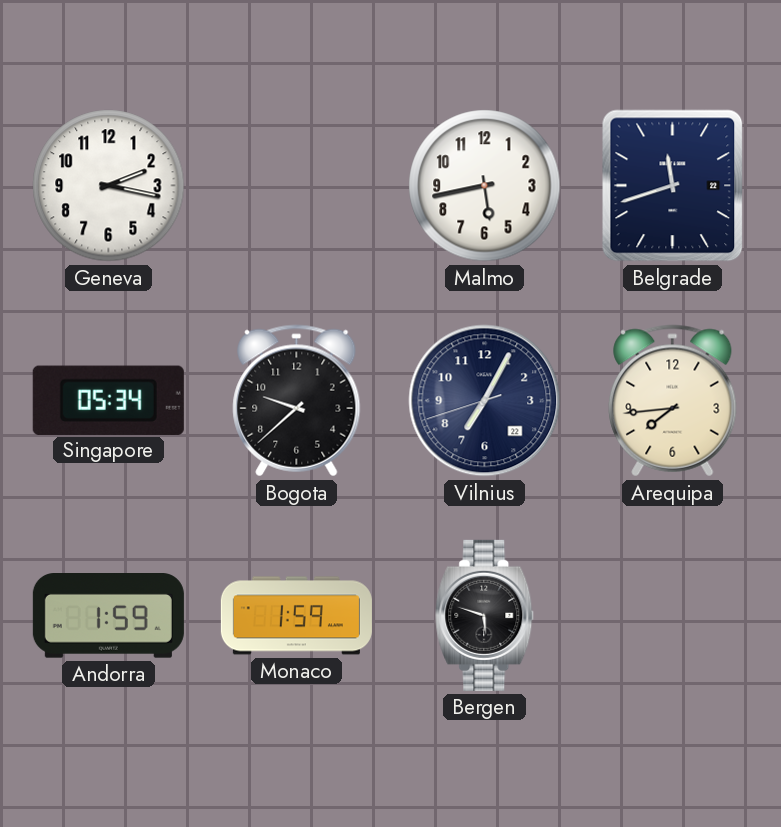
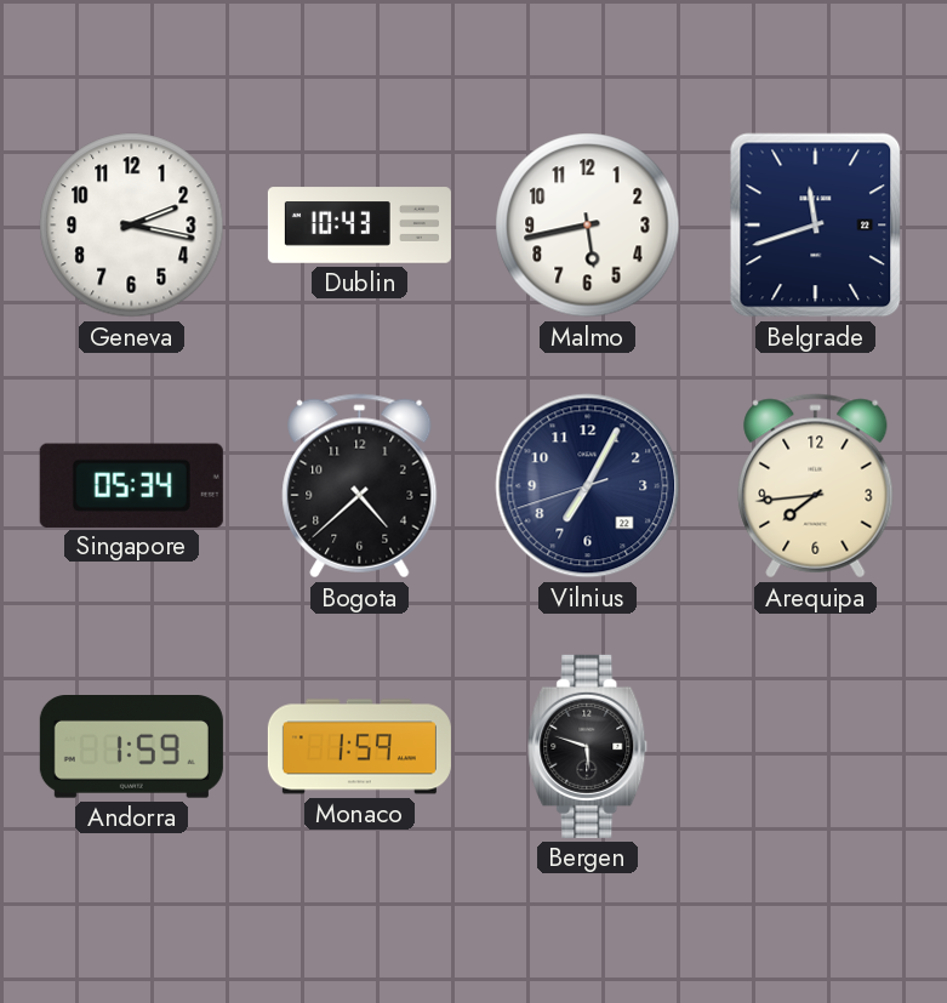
Dublin: none -> 10:43
Bogota: 9:38 -> 4:38
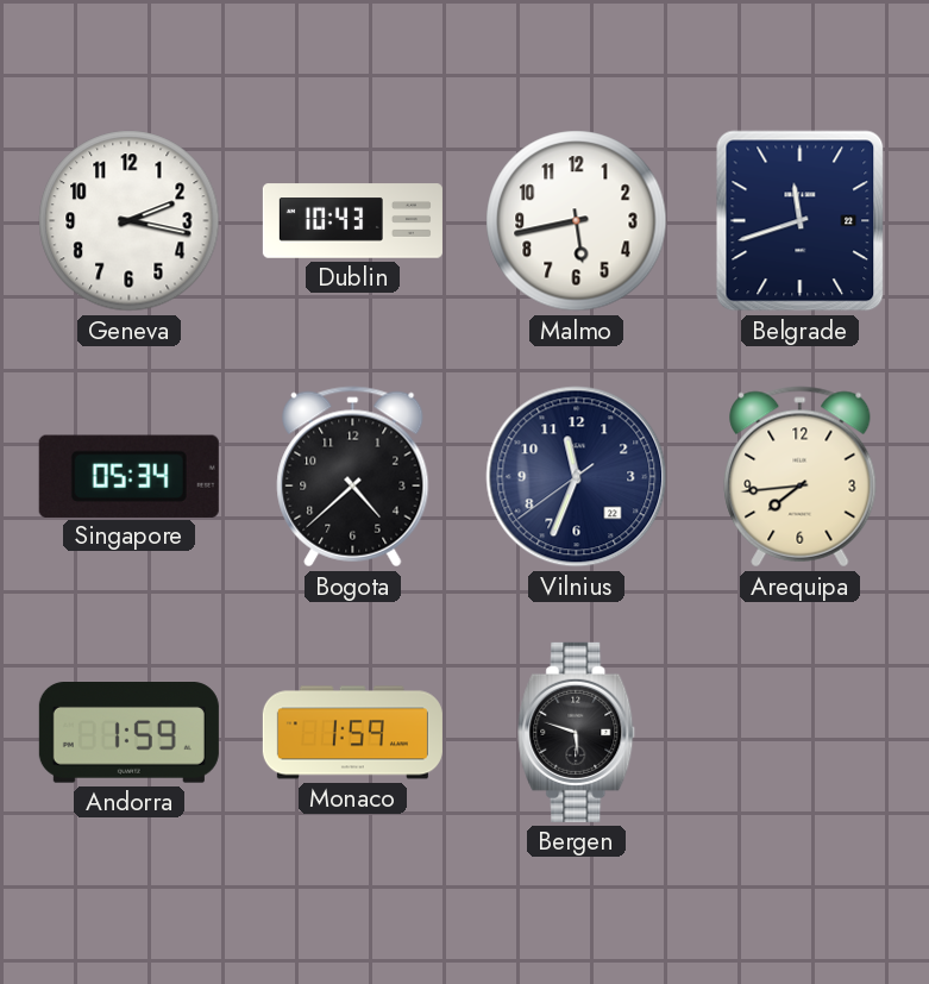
Vilnius: 7:04 -> 11:33
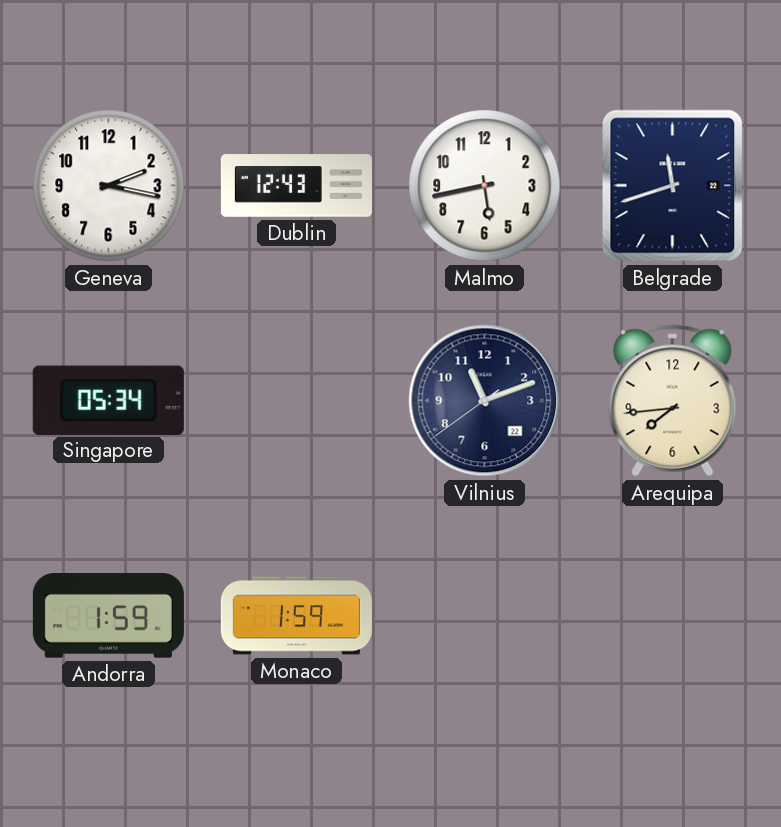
Dublin: 10:43 -> 12:43
Bogota: 4:38 -> none
Vilnius: 11:33 -> 11:11
Bergen: 5:48 -> none
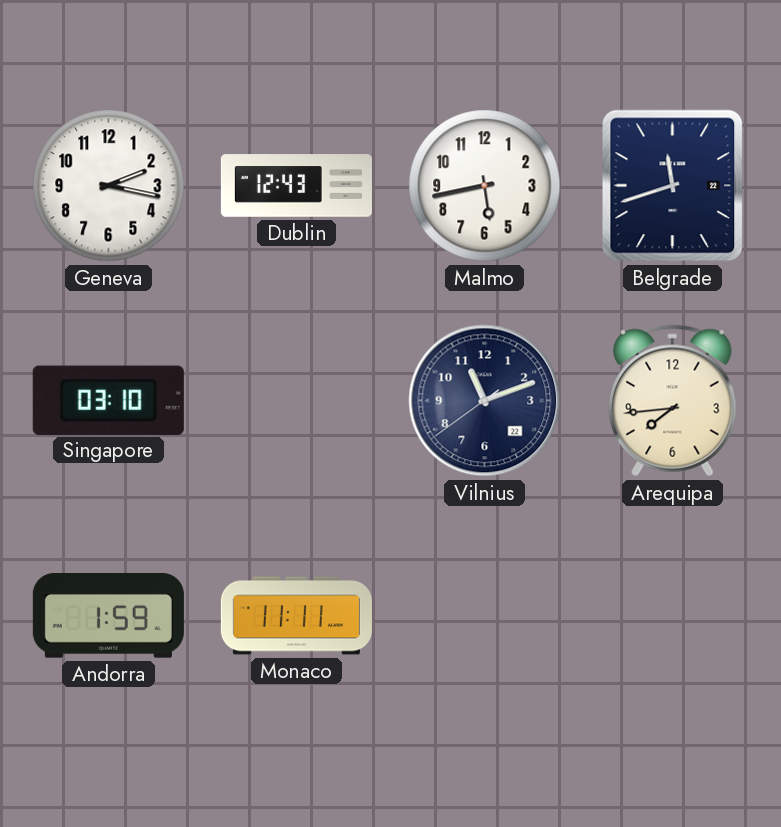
Singapore: 05:34 -> 03:10
Monaco: 1:59 -> 11:11
